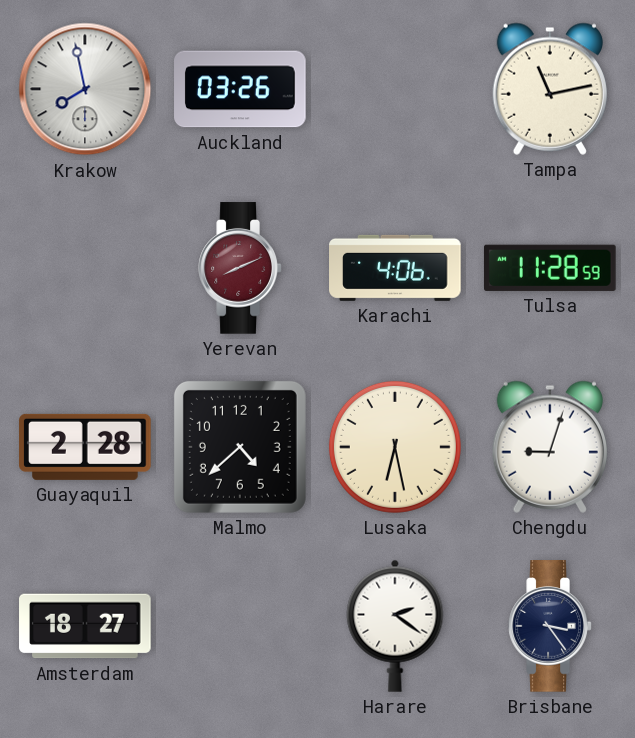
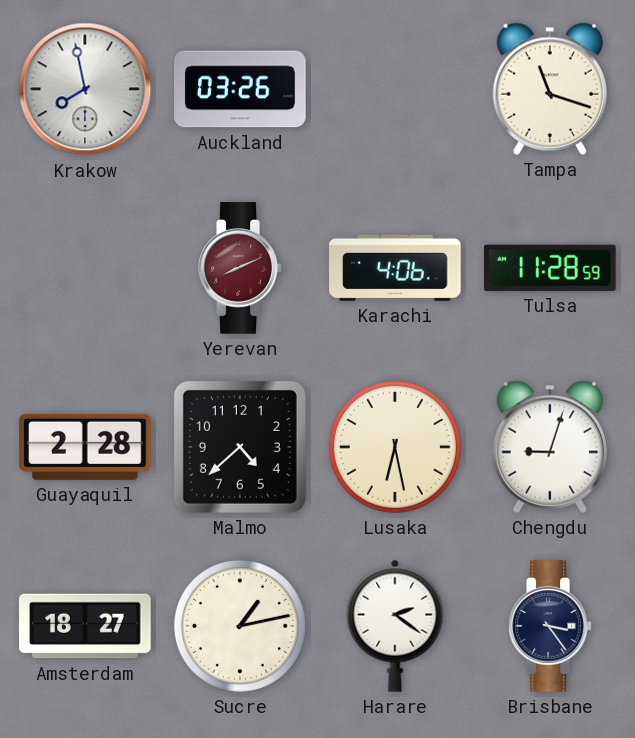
Tampa: 11:13 -> 11:18
Sucre: none -> 1:13
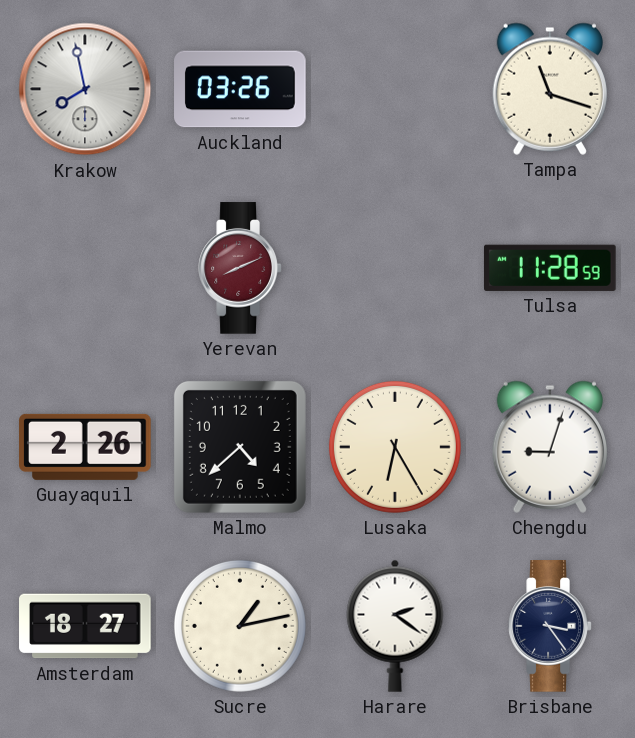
Karachi: 4:06 -> none
Guayaquil: 2:28 -> 2:26
Lusaka: 6:28 -> 6:25
